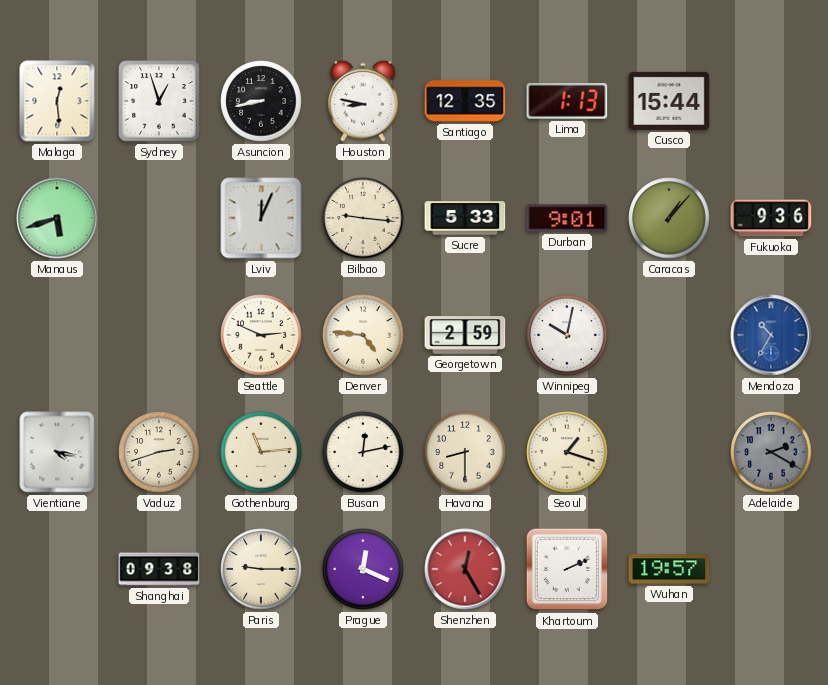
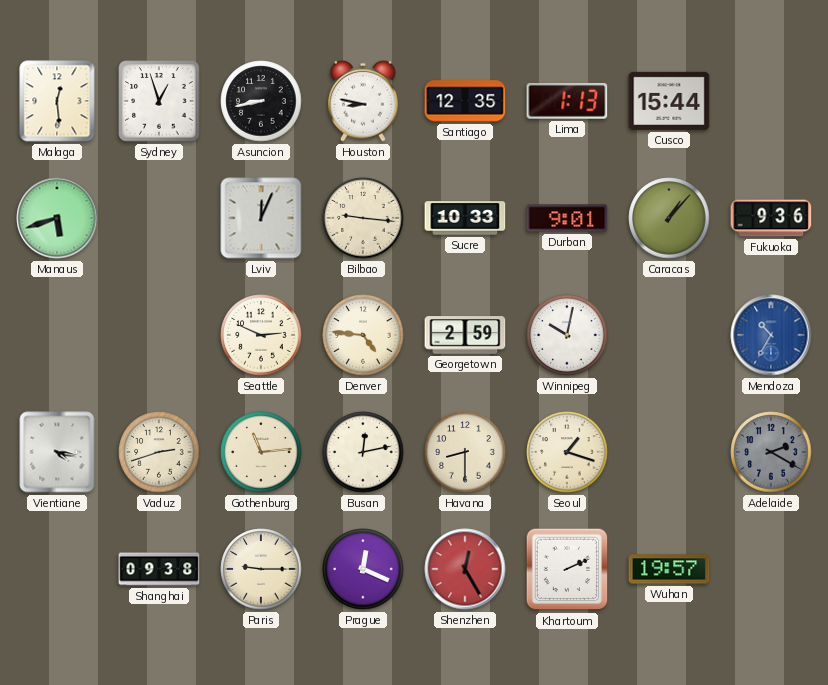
Sucre: 5:33 -> 10:33
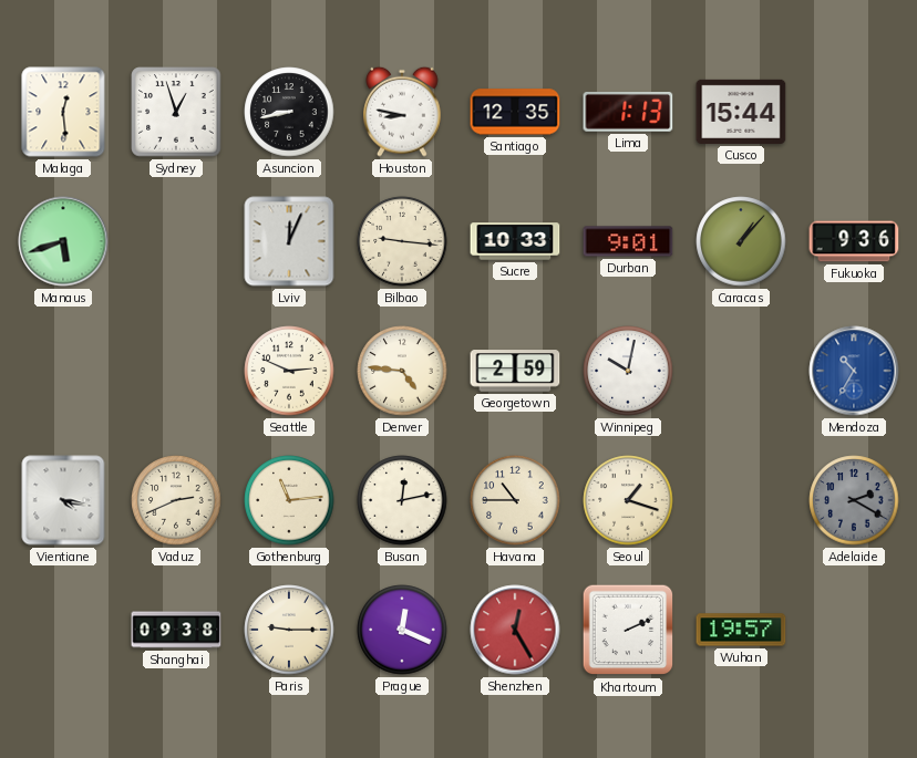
Vaduz: 2:42 -> 2:41
Havana: 8:30 -> 10:45
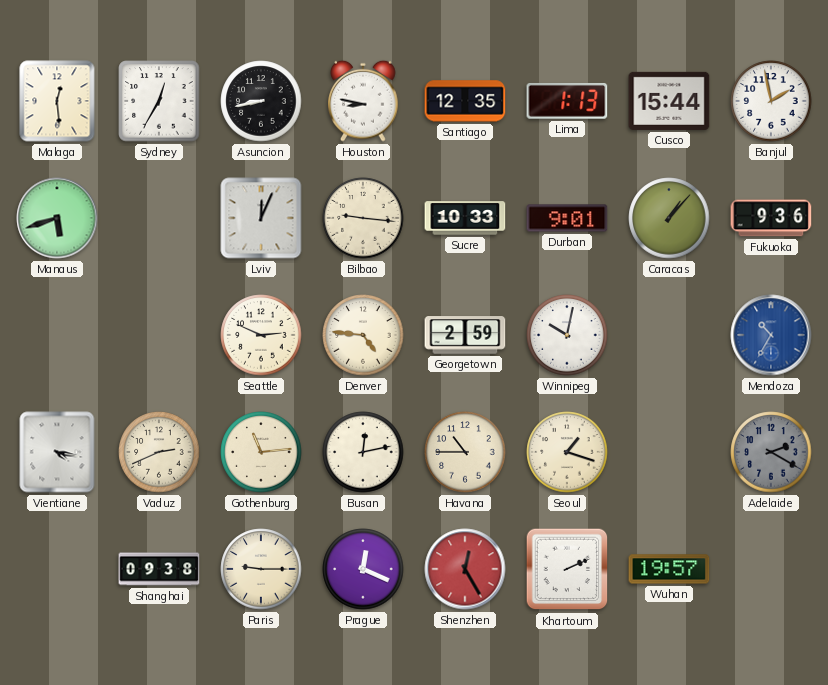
Sydney: 12:57 -> 12:35
Banjul: none -> 1:58
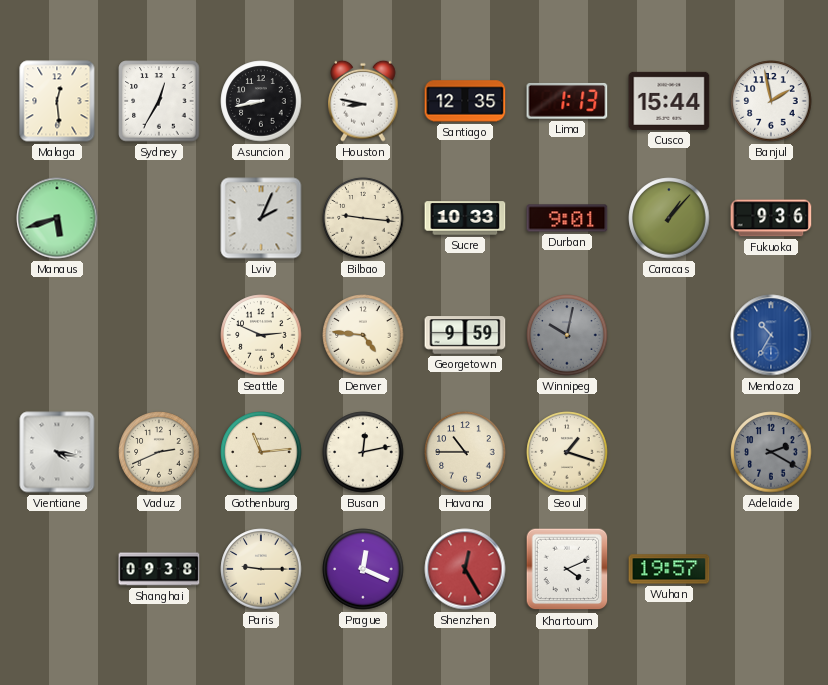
Lviv: 12:04 -> 2:04
Georgetown: 2:59 -> 9:59
Winnipeg dial: white -> grey
Khartoum: 2:11 -> 4:11
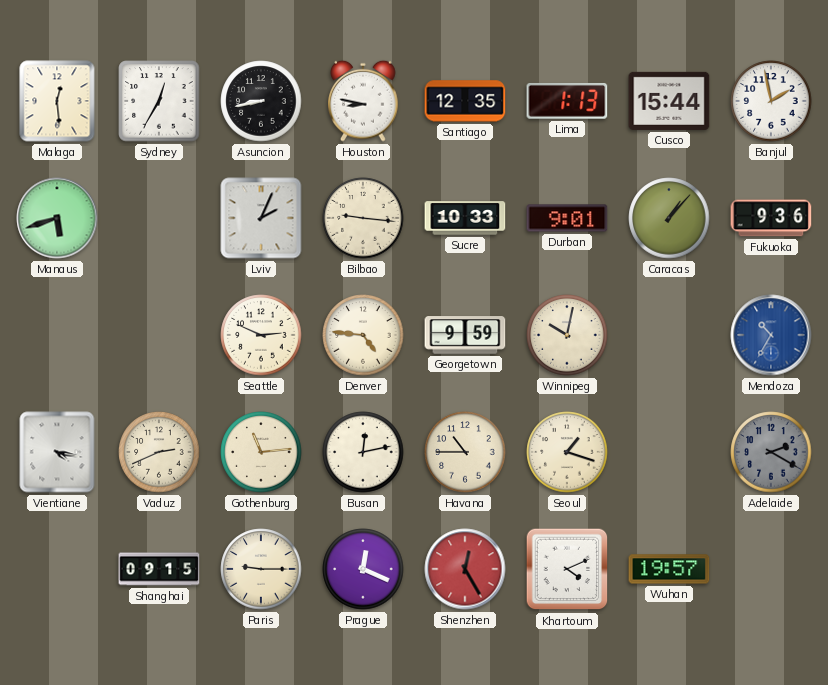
Winnipeg dial: grey -> cream
Shanghai: 09:38 -> 09:15
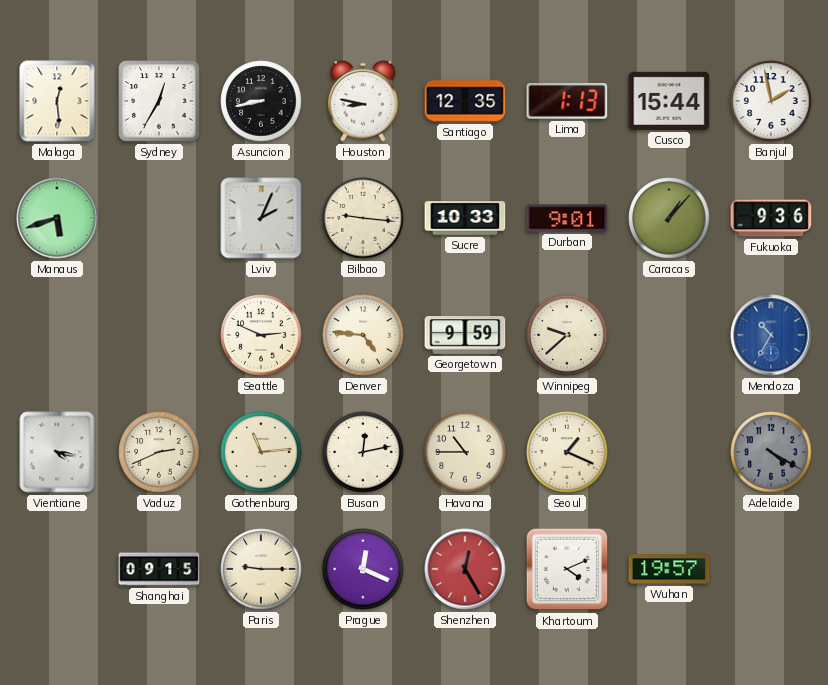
Winnipeg: 10:02 -> 9:38
Seoul: 1:18 -> 1:19
Adelaide: 2:20 -> 4:20
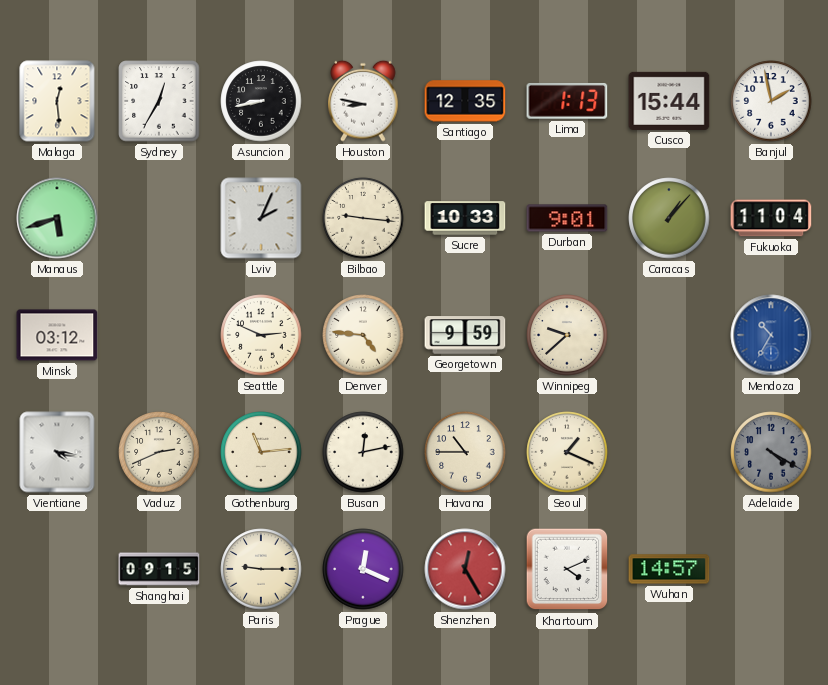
Fukuoka: 9:36 -> 11:04
Minsk: none -> 03:12
Wuhan: 19:57 -> 14:57
